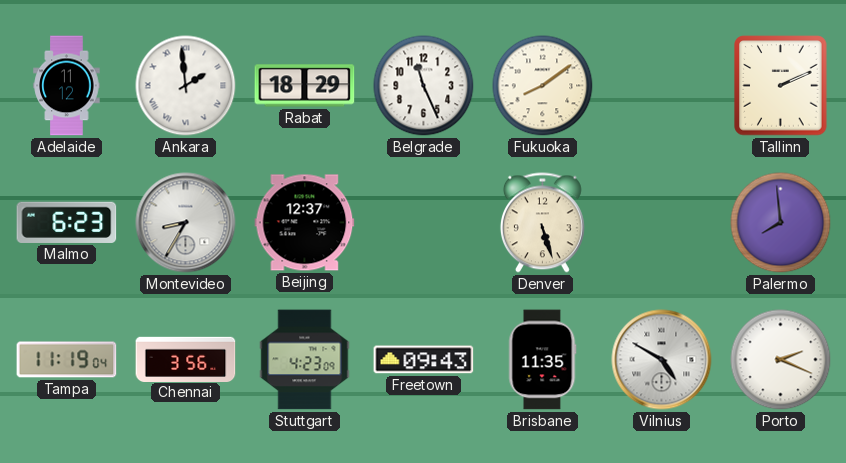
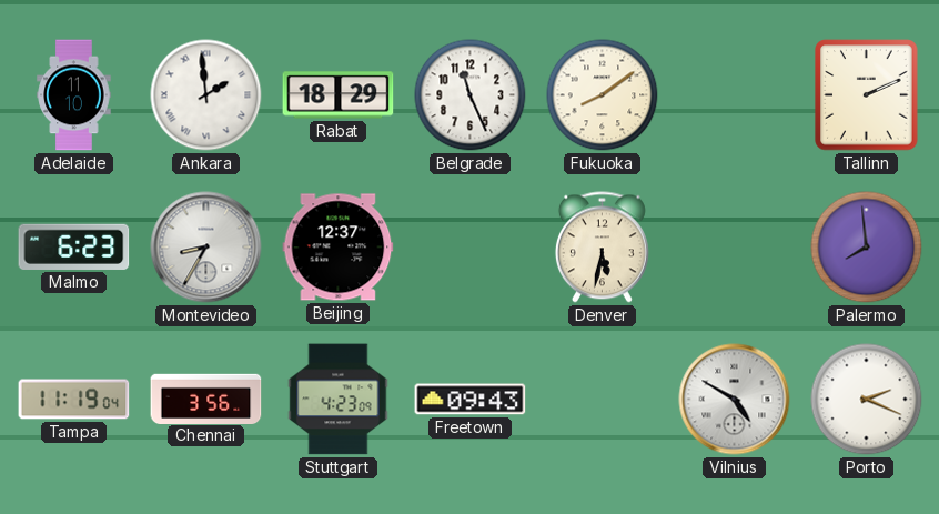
Adelaide: 11:12 -> 11:10
Denver: 5:27 -> 5:32
Brisbane: 11:35 -> none
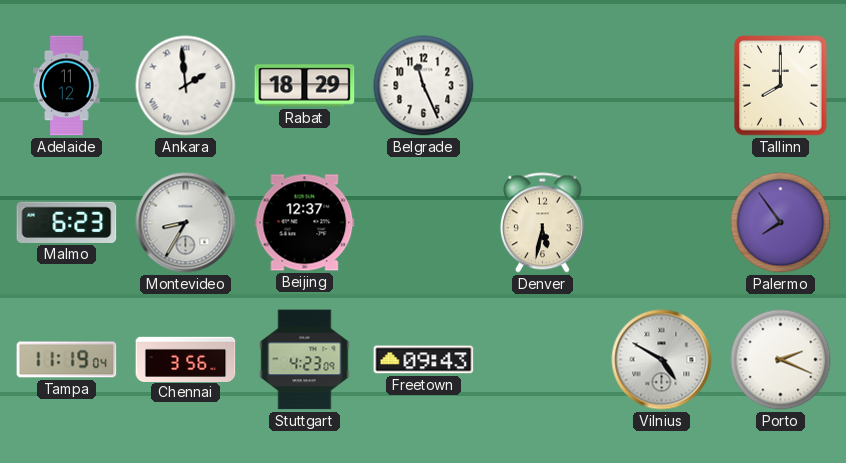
Adelaide: 11:10 -> 11:12
Fukuoka: 8:09 -> none
Tallinn: 2:11 -> 8:00
Palermo: 7:59 -> 7:54
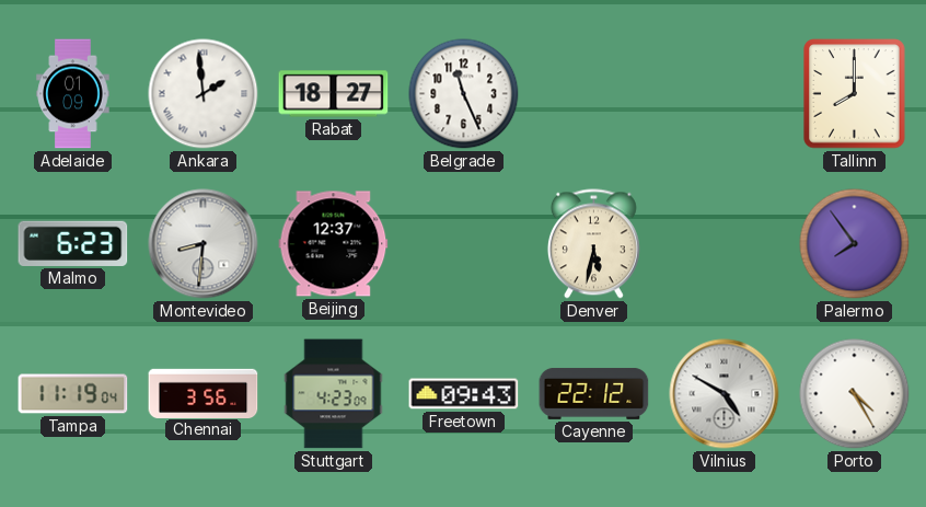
Adelaide: 11:12 -> 01:09
Rabat: 18:29 -> 18:27
Montevideo: 8:35 -> 8:31
Cayenne: none -> 22:12
Porto: 2:19 -> 4:25
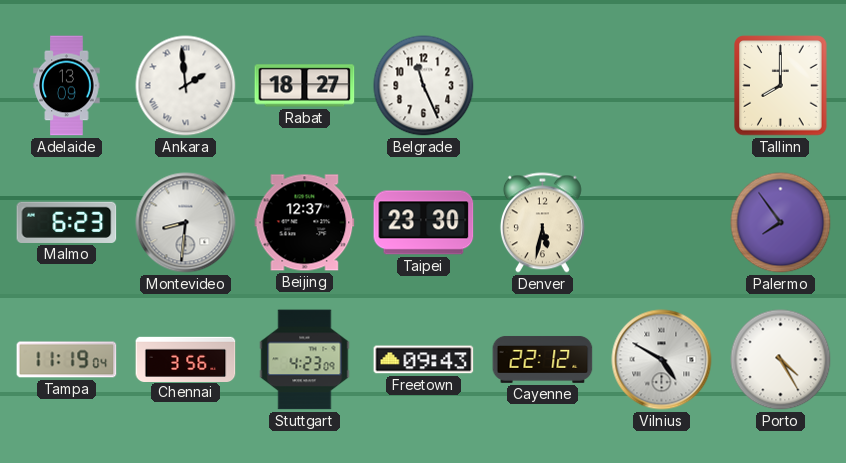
Adelaide: 01:09 -> 13:09
Taipei: none -> 23:30
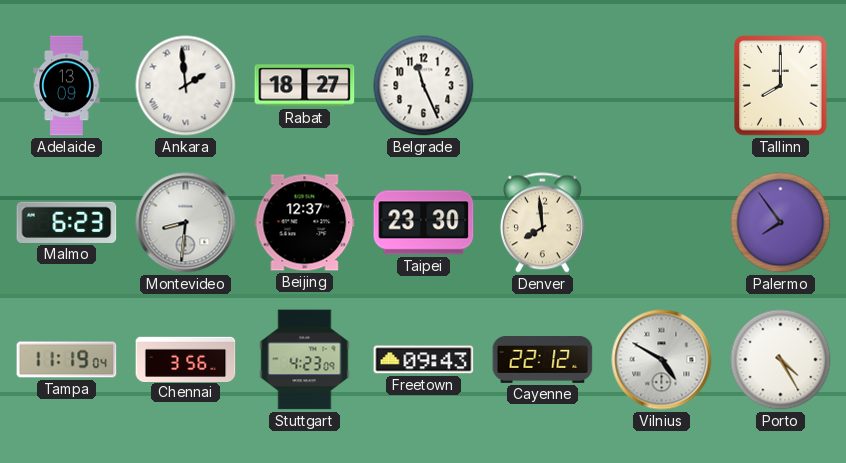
Denver: 5:32 -> 7:59
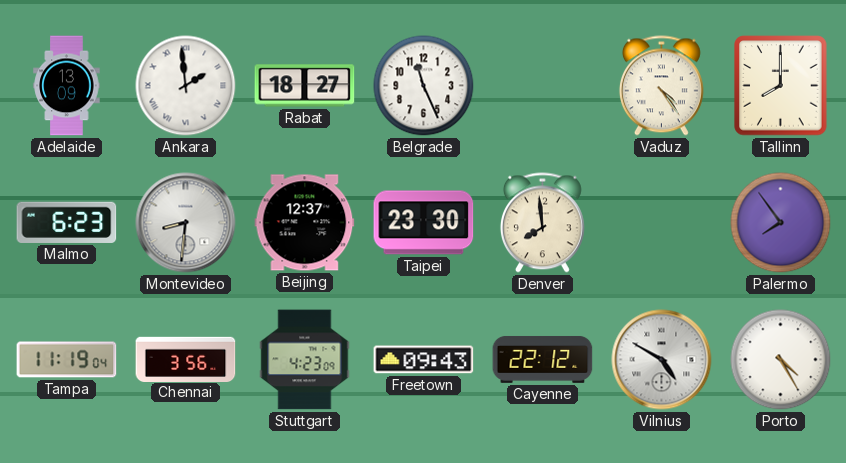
Vaduz: none -> 4:24
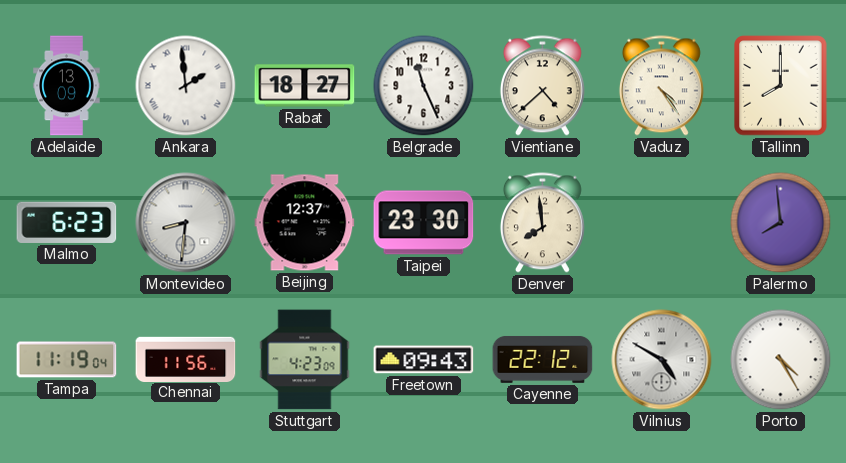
Vientiane: none -> 4:38
Palermo: 7:54 -> 7:59
Chennai: 3:56 -> 11:56
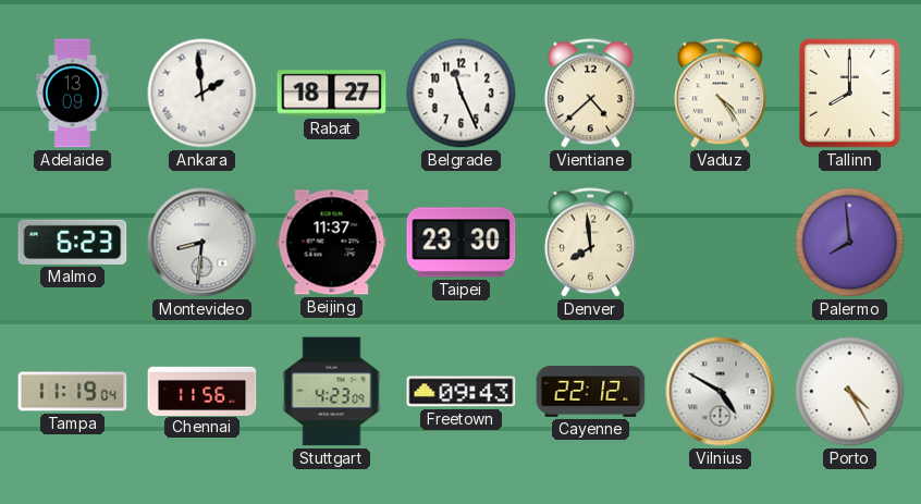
Beijing: 12:37 -> 11:37
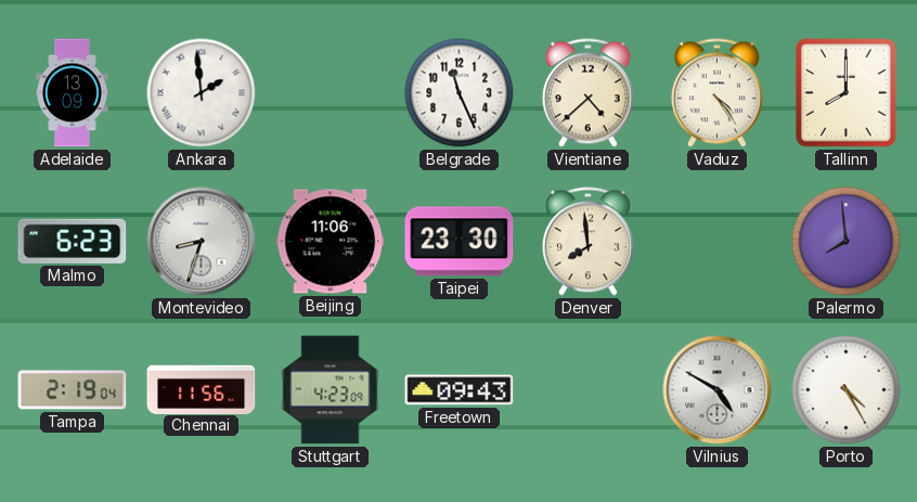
Rabat: 18:27 -> none
Montevideo: 8:31 -> 8:33
Beijing: 11:37 -> 11:06
Tampa: 11:19 -> 2:19
Cayenne: 22:12 -> none
